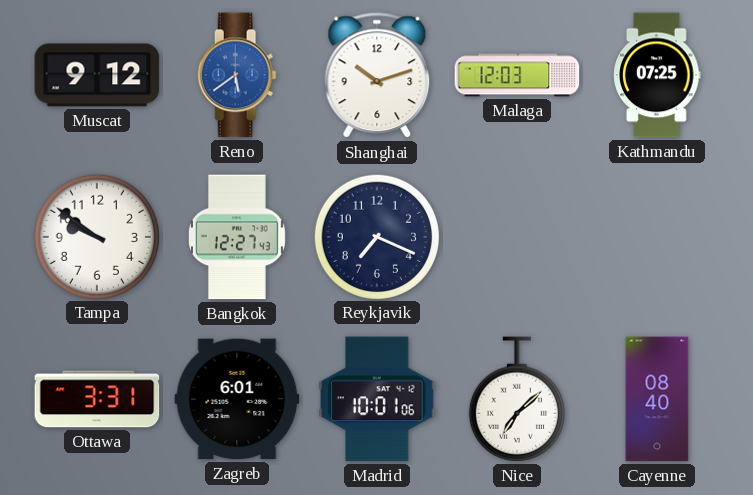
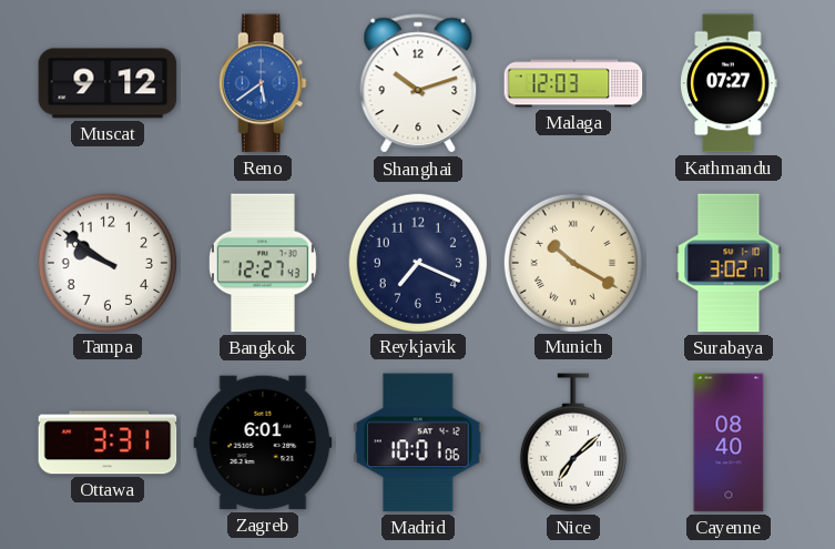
Kathmandu: 07:25 -> 07:27
Munich: none -> 10:20
Surabaya: none -> 3:02
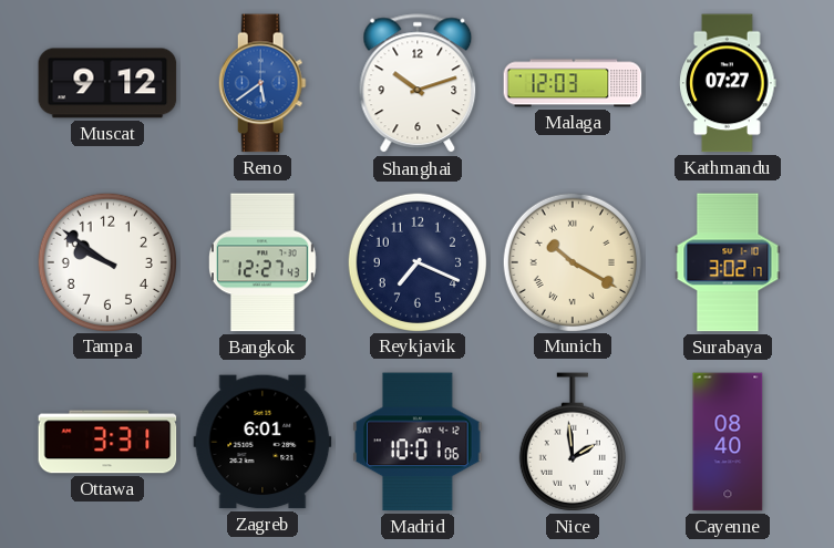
Nice: 7:08 -> 1:59
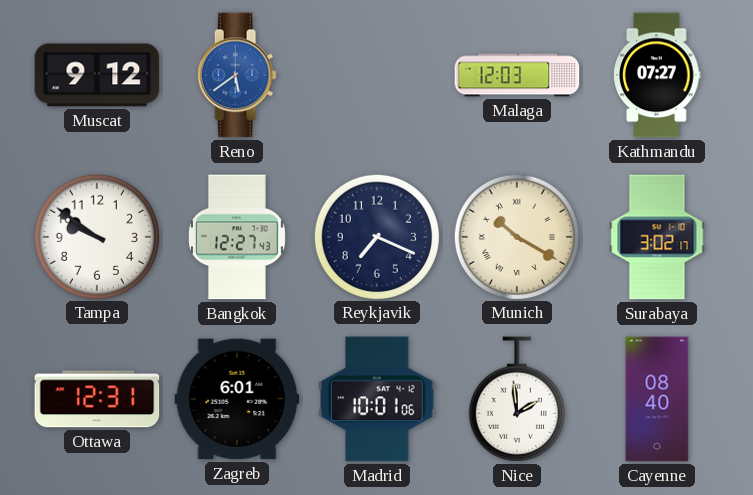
Shanghai: 10:12 -> none
Ottawa: 3:31 -> 12:31
